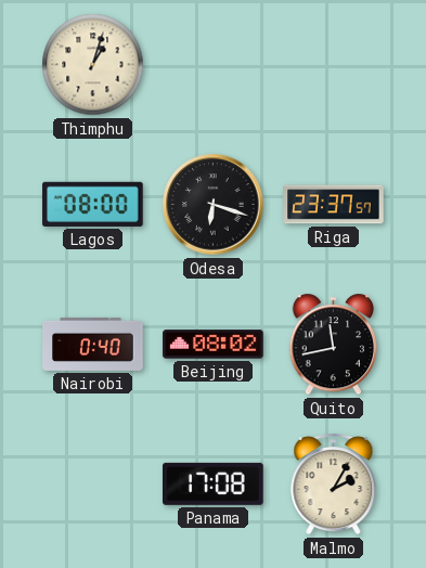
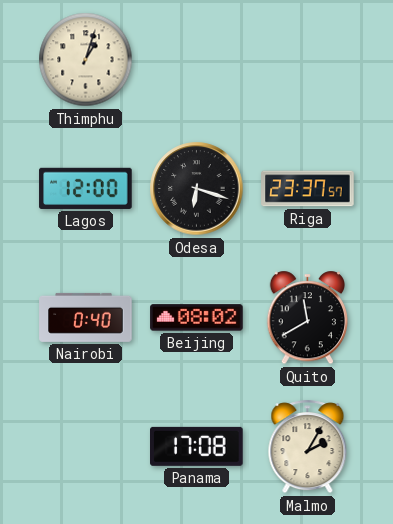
Lagos: 08:00 -> 12:00
Quito: 11:43 -> 11:40
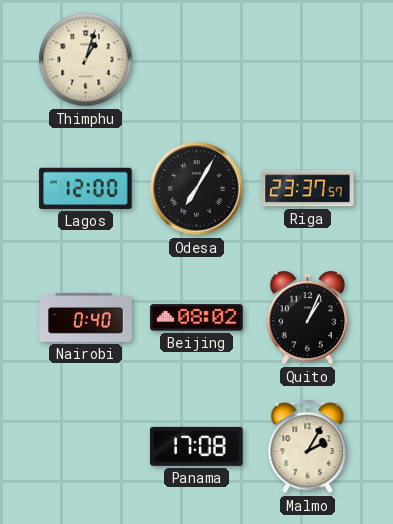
Odesa: 6:18 -> 7:05
Quito: 11:40 -> 1:04
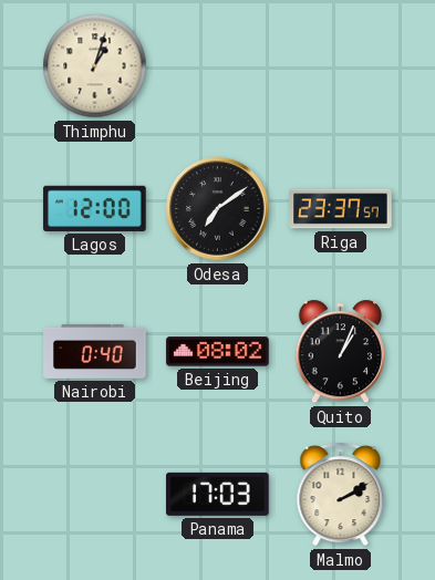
Odesa: 7:05 -> 7:09
Panama: 17:08 -> 17:03
Malmo: 2:05 -> 2:10
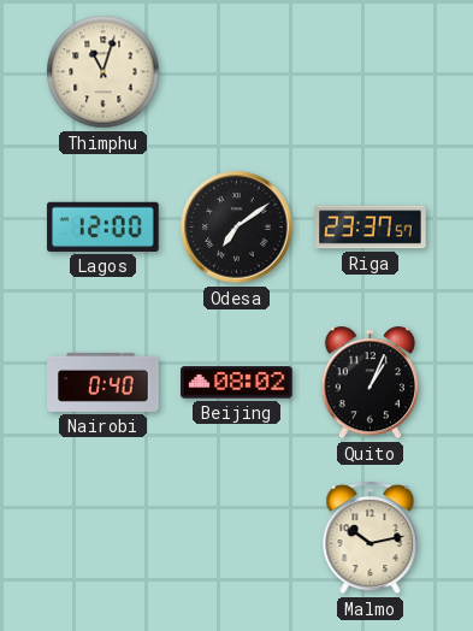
Thimphu: 1:03 -> 11:03
Panama: 17:03 -> none
Malmo: 2:10 -> 10:13
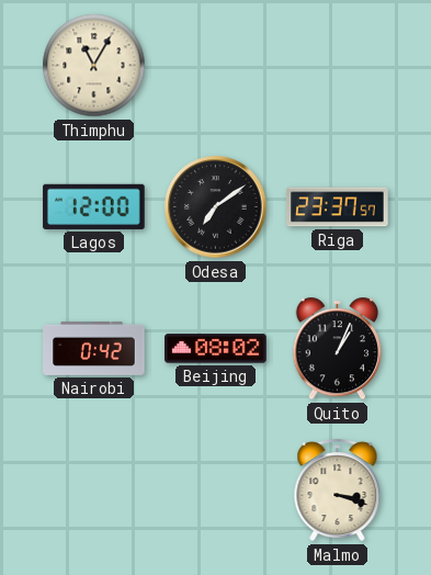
Thimphu: 11:03 -> 11:05
Nairobi: 0:40 -> 0:42
Malmo: 10:13 -> 3:18
